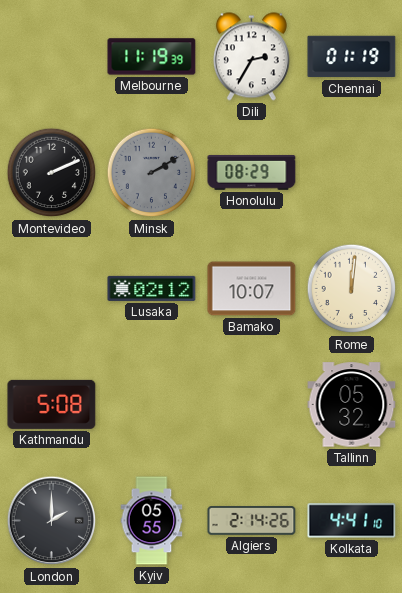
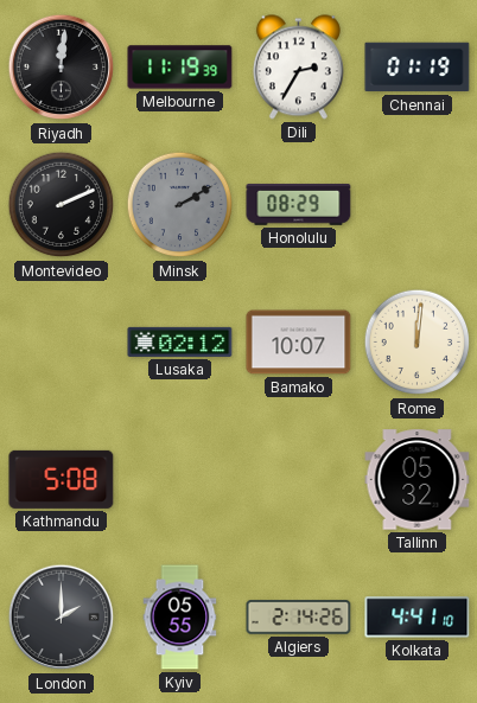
Riyadh: none -> 12:01
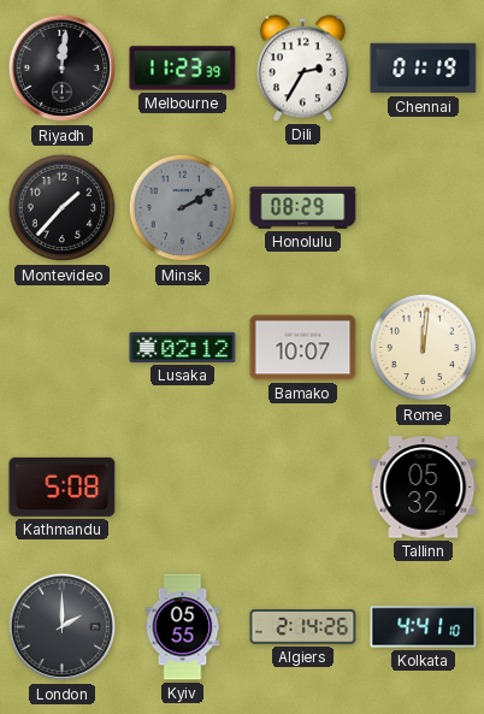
Melbourne: 11:19 -> 11:23
Montevideo: 2:11 -> 1:37
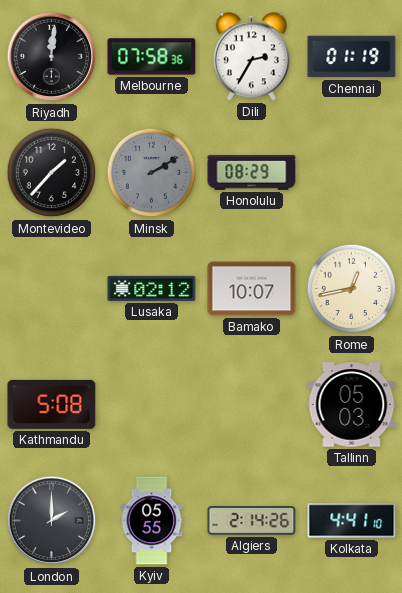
Melbourne: 11:23 -> 07:58
Rome: 12:01 -> 12:43
Tallinn: 05:32 -> 05:03
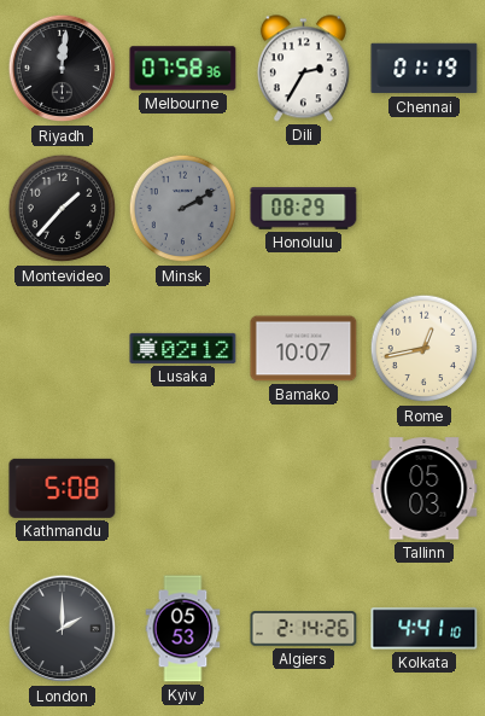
Kyiv: 05:55 -> 05:53
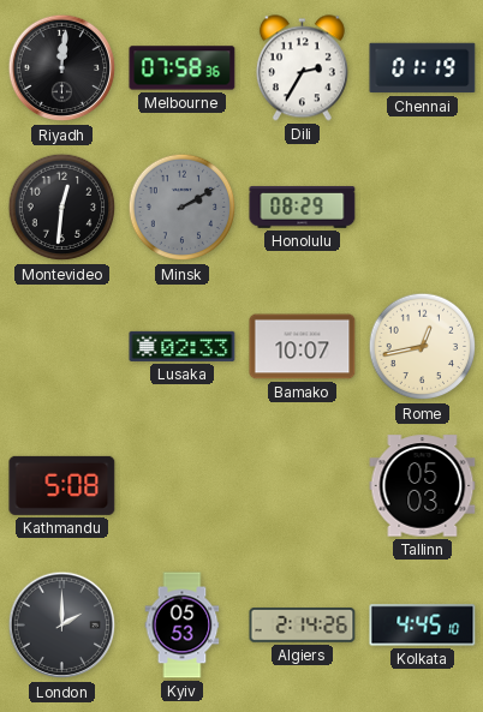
Montevideo: 1:37 -> 12:31
Lusaka: 02:12 -> 02:33
Kolkata: 4:41 -> 4:45
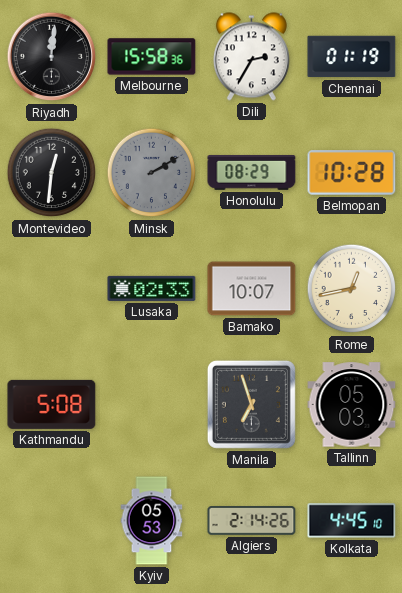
Melbourne: 07:58 -> 15:58
Belmopan: none -> 10:28
Manila: none -> 6:57
London: 2:00 -> none
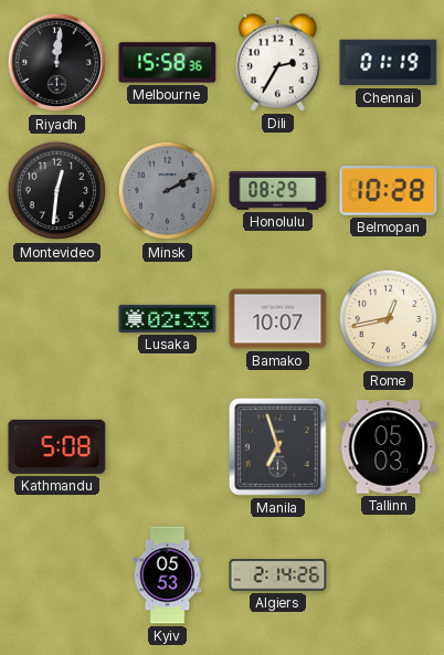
Kolkata: 4:45 -> none
